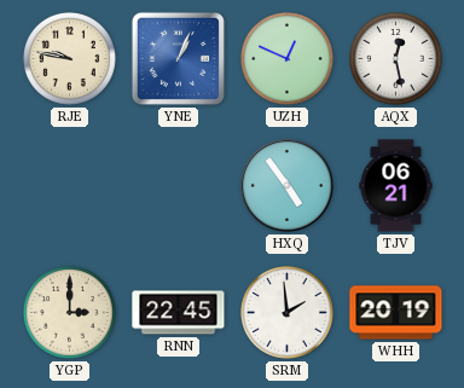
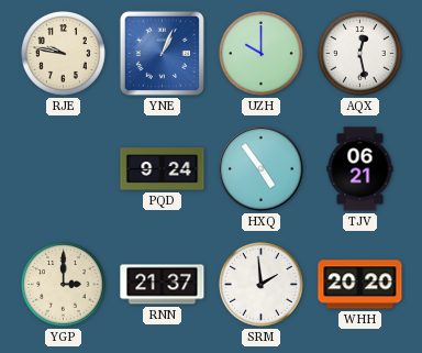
UZH: 12:49 -> 10:00
PQD: none -> 9:24
RNN: 22:45 -> 21:37
WHH: 20:19 -> 20:20
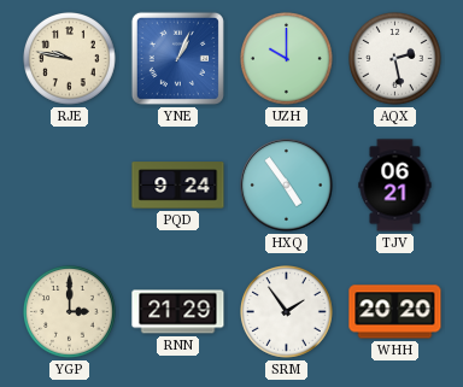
AQX: 12:28 -> 2:28
RNN: 21:37 -> 21:29
SRM: 1:59 -> 1:54
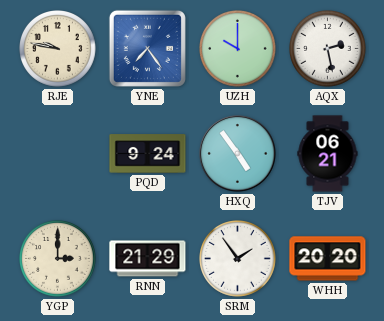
YNE: 1:04 -> 7:24
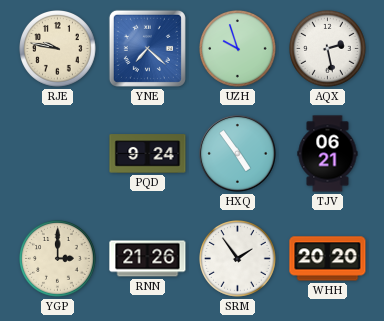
YNE: 7:24 -> 7:22
UZH: 10:00 -> 9:57
RNN: 21:29 -> 21:26
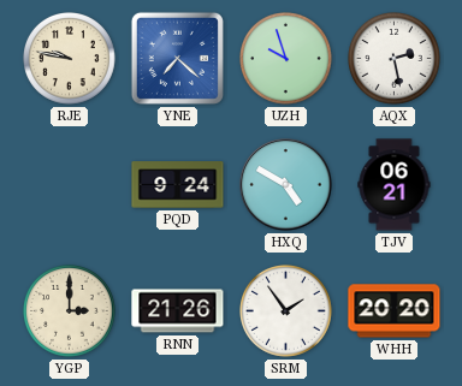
HXQ: 4:54 -> 4:50
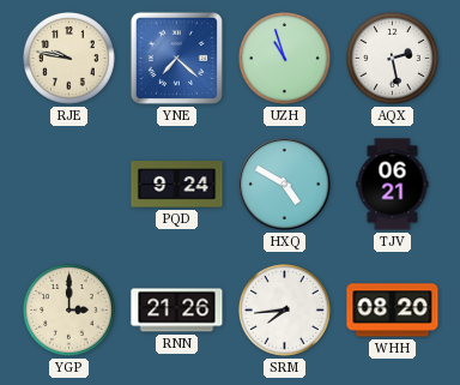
UZH: 9:57 -> 10:57
SRM: 1:54 -> 7:44
WHH: 20:20 -> 08:20
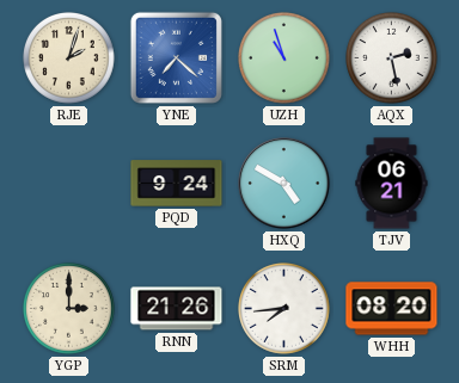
RJE: 9:47 -> 2:03
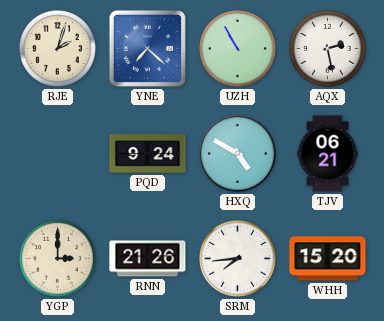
UZH: 10:57 -> 10:55
WHH: 08:20 -> 15:20
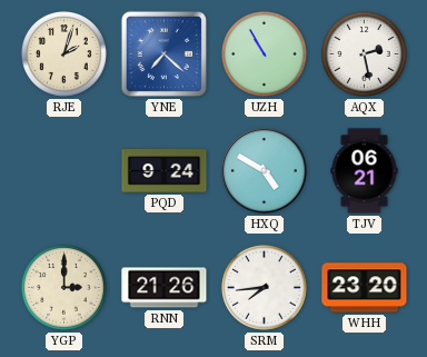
WHH: 15:20 -> 23:20
